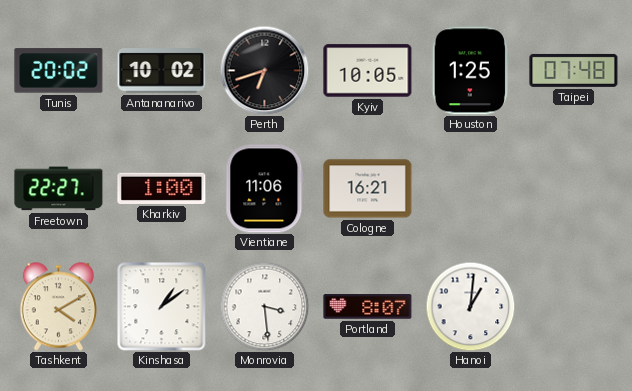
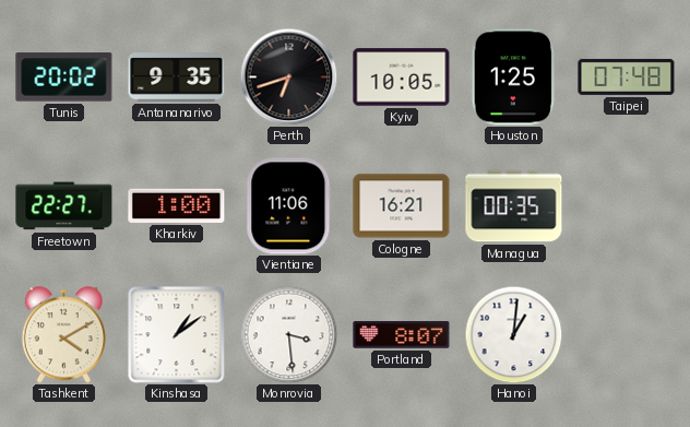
Antananarivo: 10:02 -> 9:35
Managua: none -> 00:35
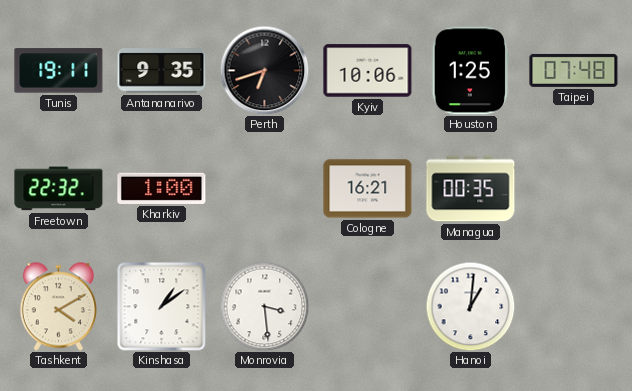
Tunis: 20:02 -> 19:11
Kyiv: 10:05 -> 10:06
Freetown: 22:27 -> 22:32
Vientiane: 11:06 -> none
Portland: 8:07 -> none
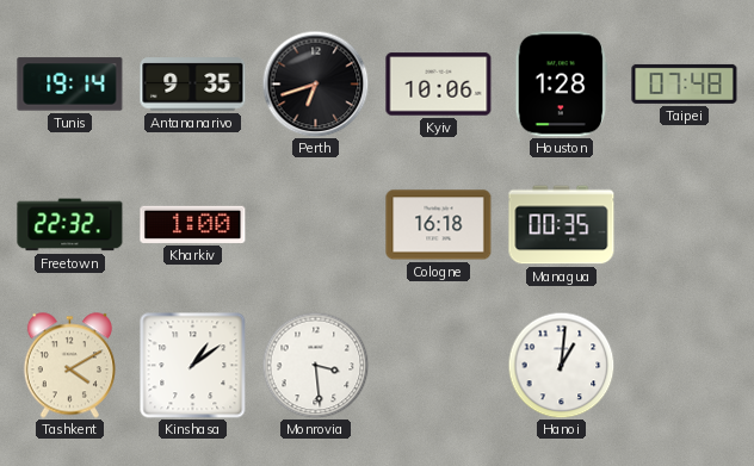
Tunis: 19:11 -> 19:14
Houston: 1:25 -> 1:28
Cologne: 16:21 -> 16:18
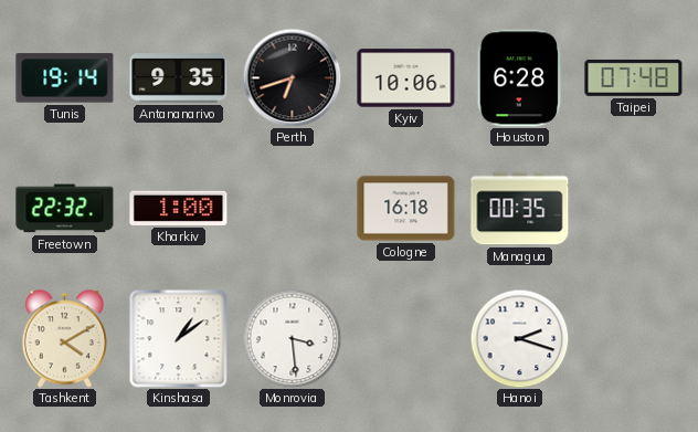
Houston: 1:28 -> 6:28
Hanoi: 1:01 -> 2:18
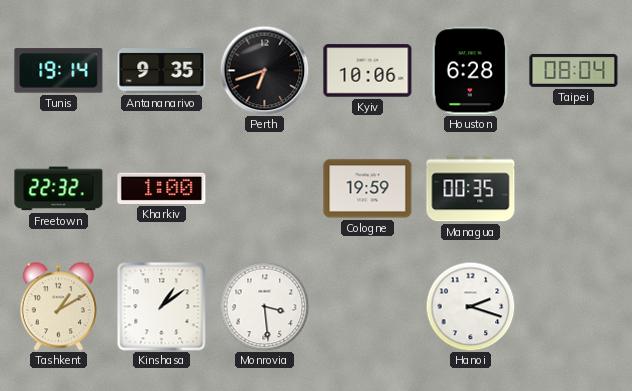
Taipei: 07:48 -> 08:04
Cologne: 16:18 -> 19:59
Tashkent: 4:10 -> 1:10
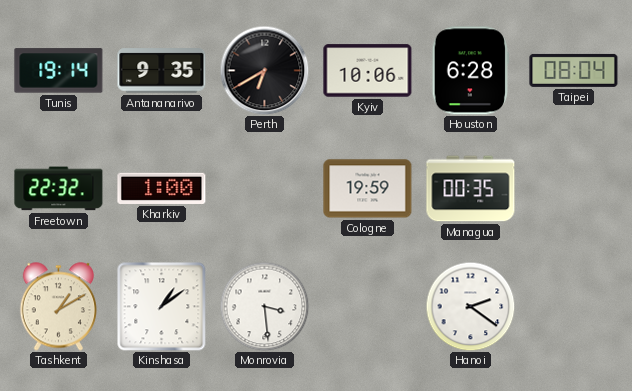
Perth: 6:42 -> 6:40
Hanoi: 2:18 -> 2:21
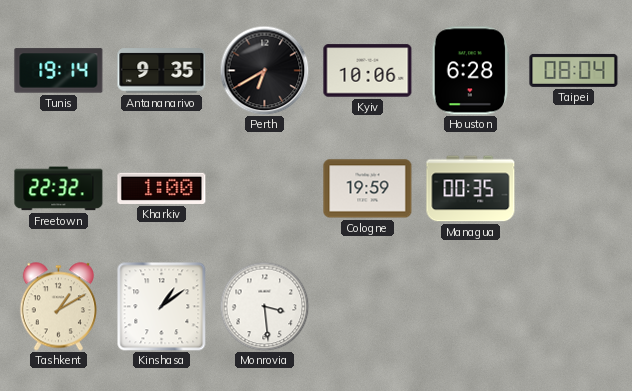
Hanoi: 2:21 -> none
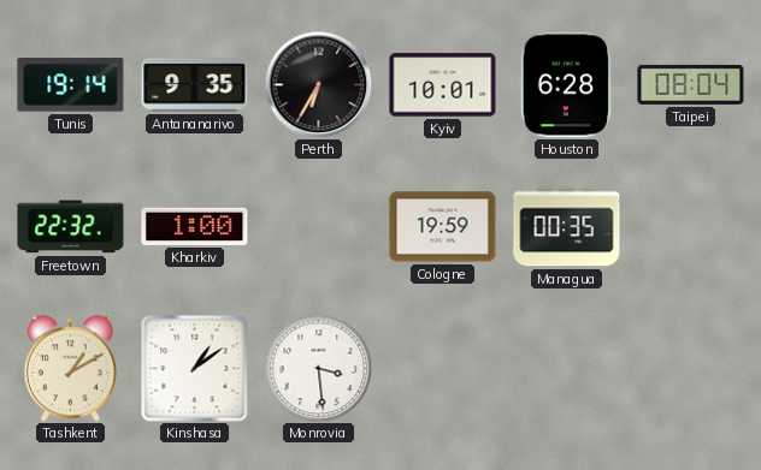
Perth: 6:40 -> 6:35
Kyiv: 10:06 -> 10:01
